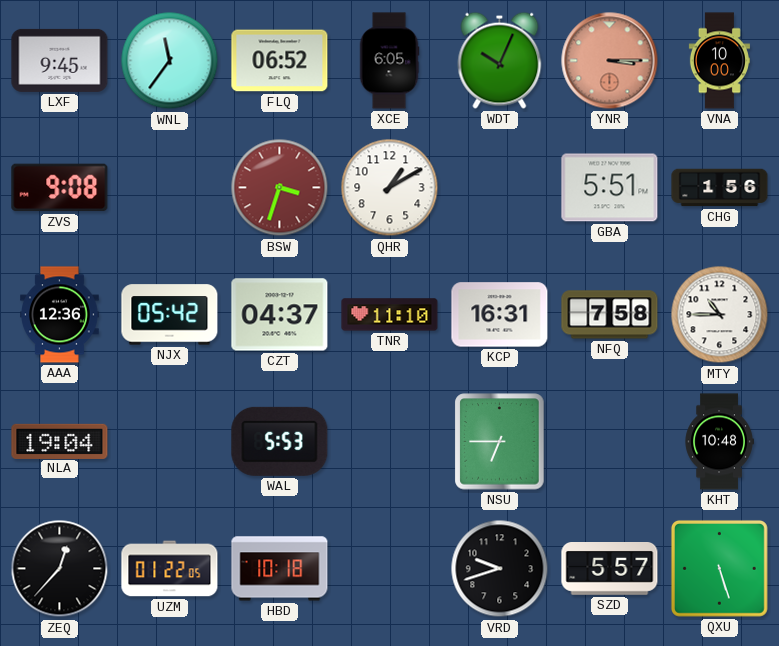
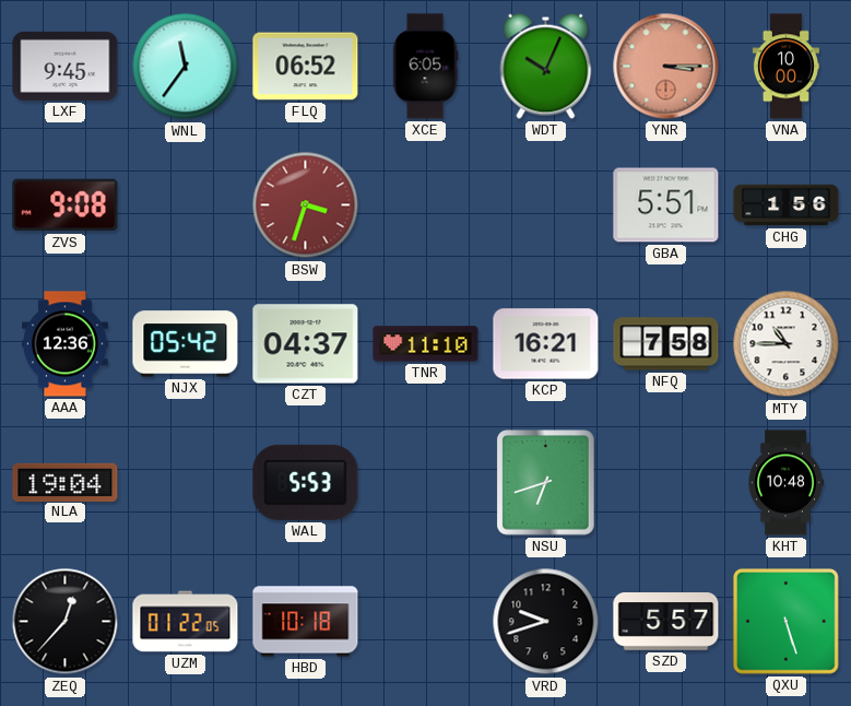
QHR: 1:10 -> none
KCP: 16:31 -> 16:21
NSU: 6:45 -> 6:42
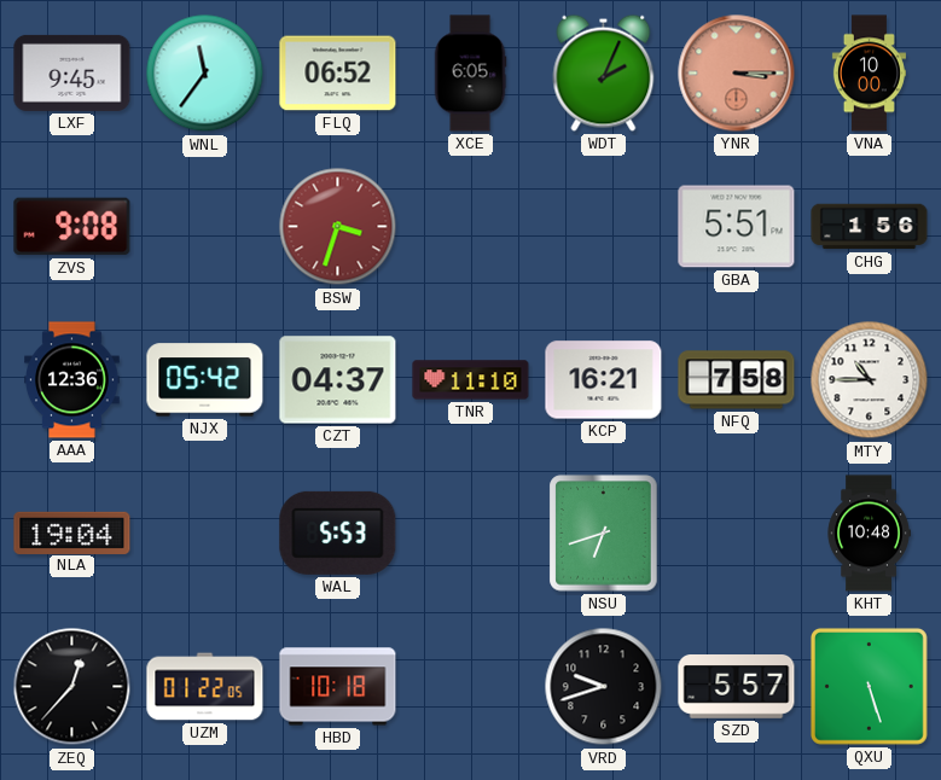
WDT: 10:04 -> 2:04
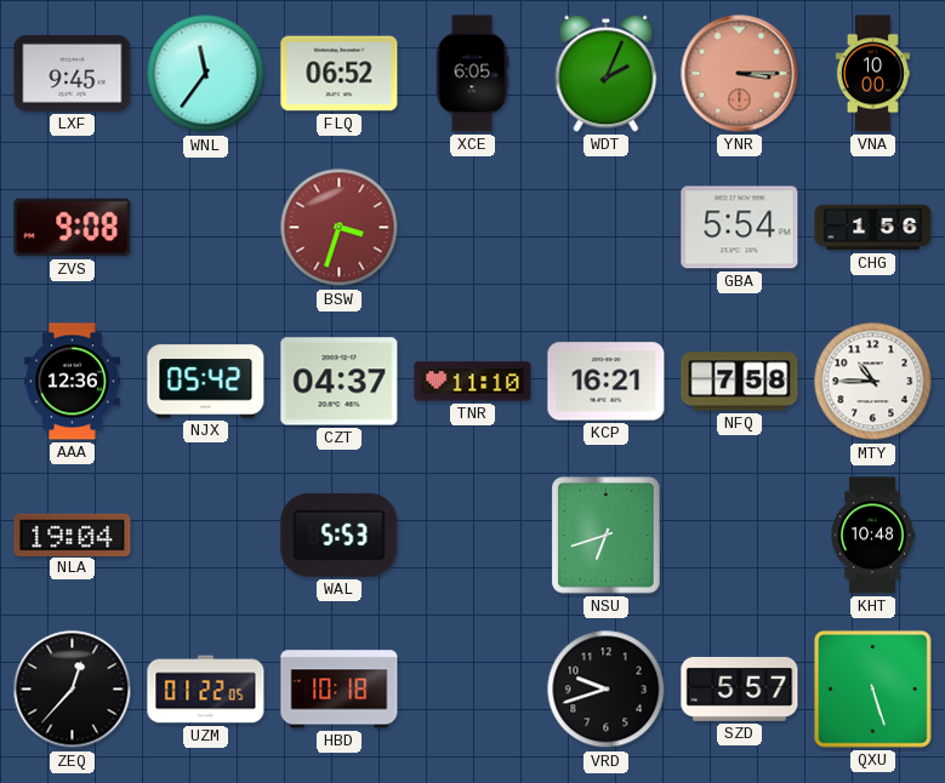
GBA: 5:51 -> 5:54
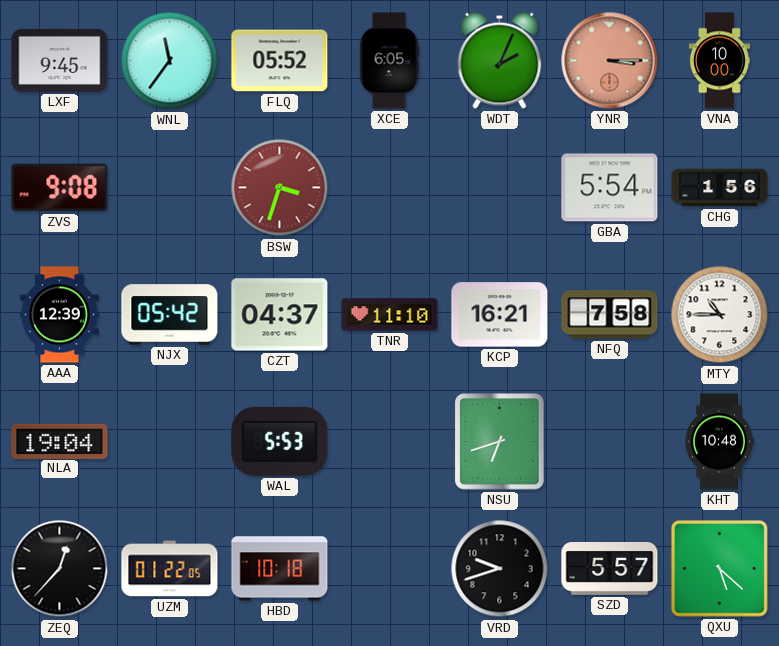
FLQ: 06:52 -> 05:52
AAA: 12:36 -> 12:39
QXU: 5:27 -> 5:22
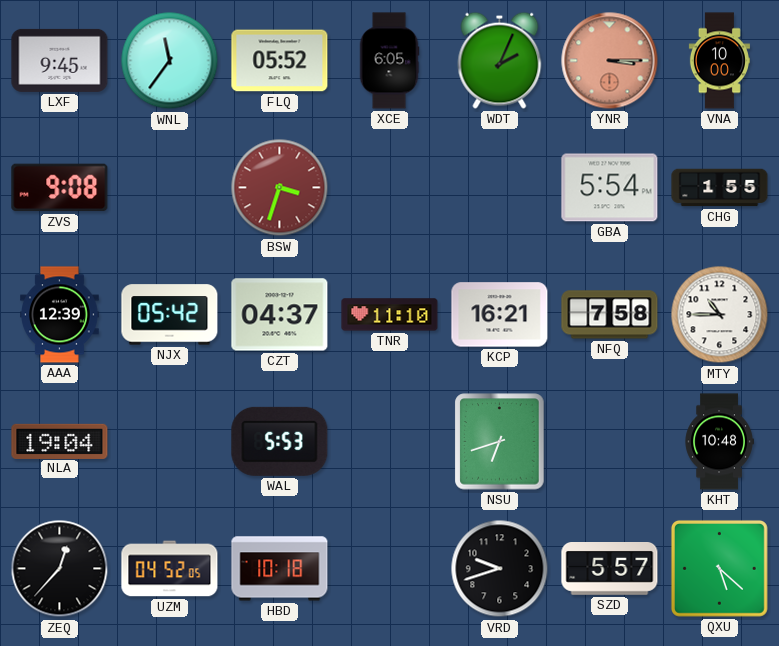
CHG: 1:56 -> 1:55
UZM: 01:22 -> 04:52
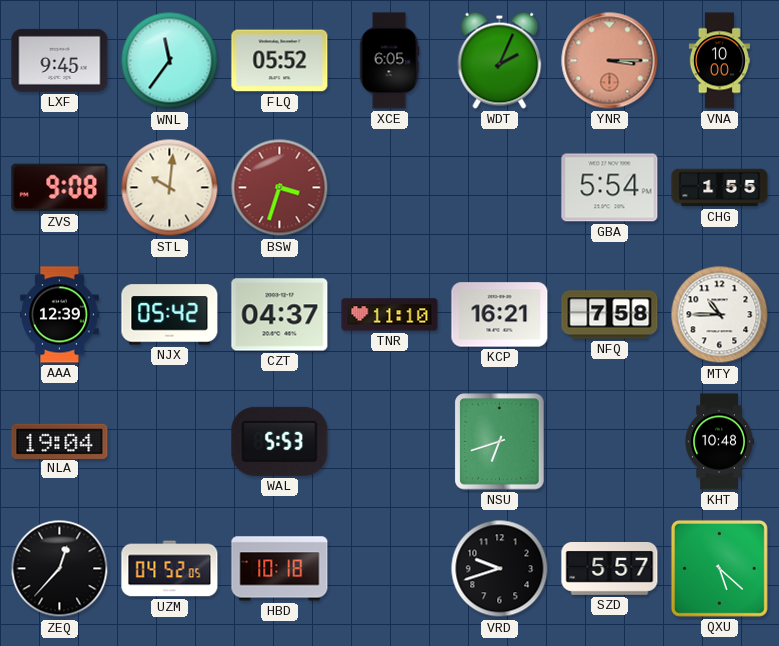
STL: none -> 10:01
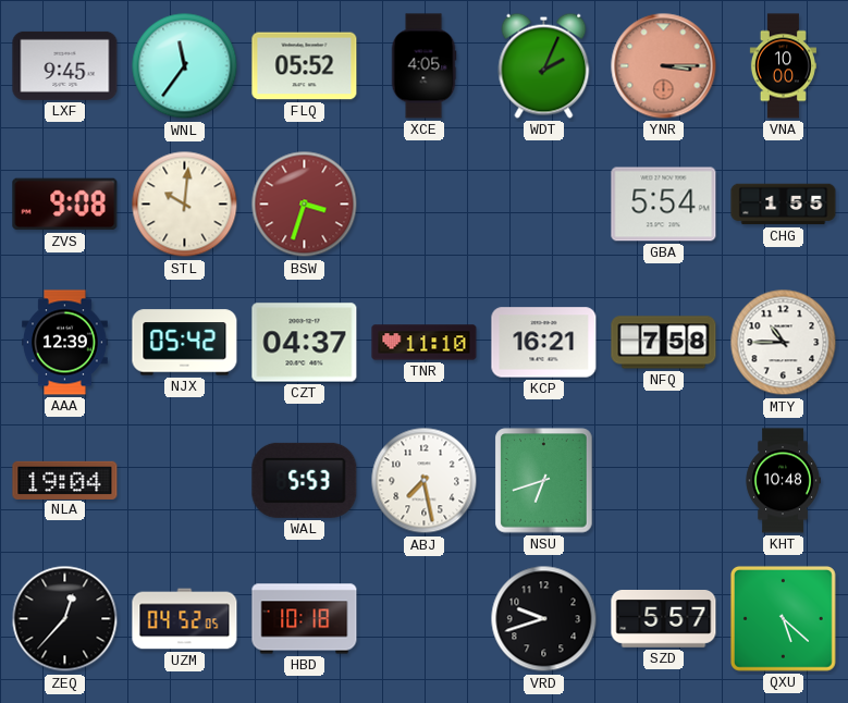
XCE: 6:05 -> 4:05
ABJ: none -> 7:28
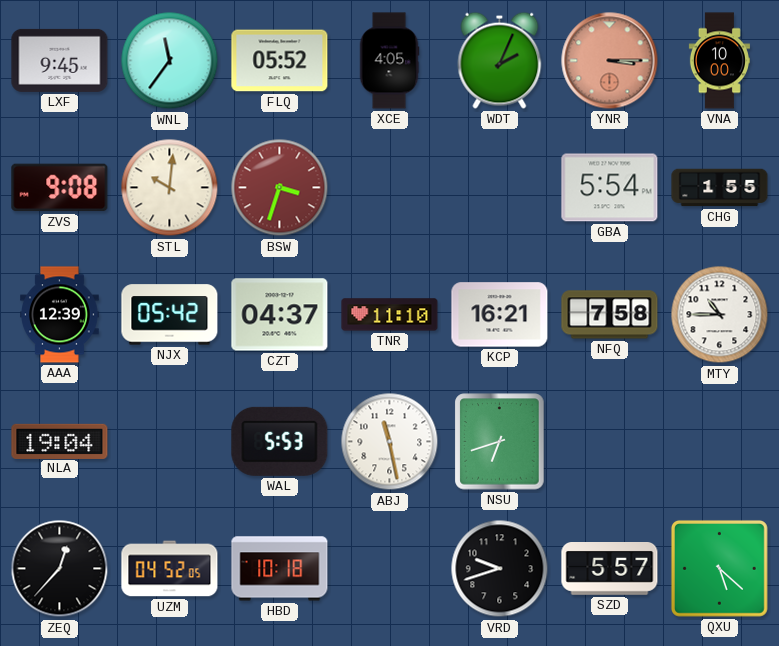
ABJ: 7:28 -> 11:28
KHT: 10:48 -> none
